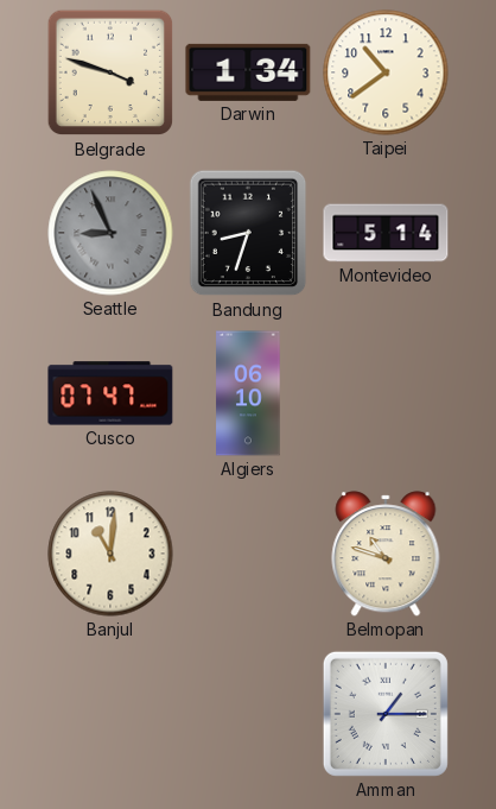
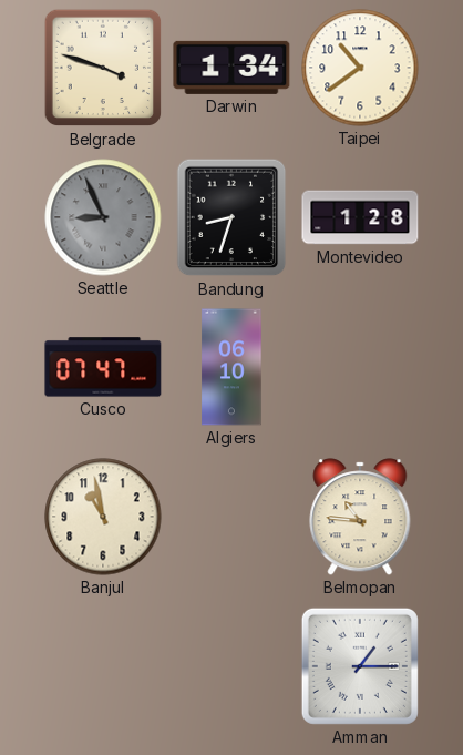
Montevideo: 5:14 -> 1:28
Banjul: 11:01 -> 10:58
Belmopan: 10:48 -> 10:46
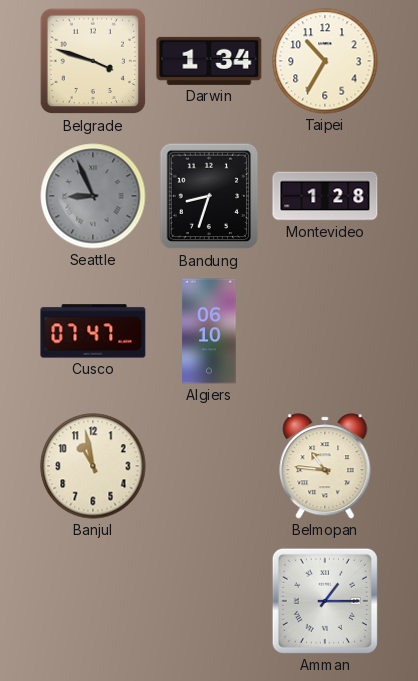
Taipei: 10:39 -> 10:35
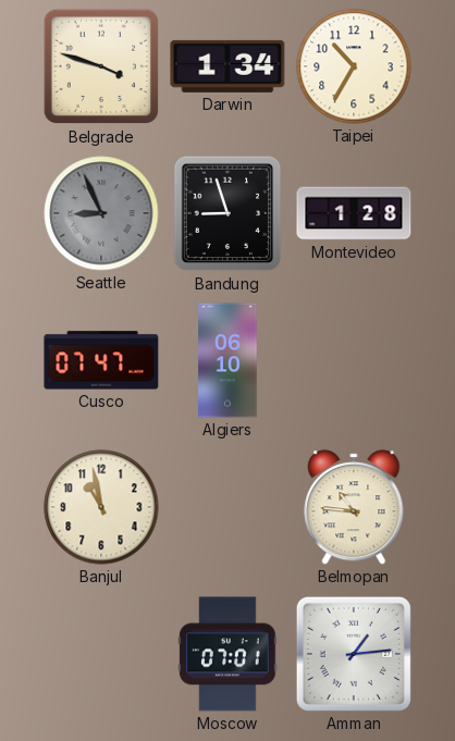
Bandung: 8:33 -> 8:57
Moscow: none -> 07:01
Amman: 1:15 -> 1:14
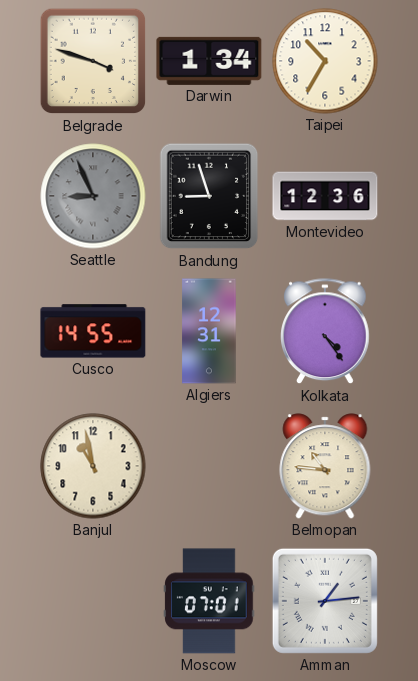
Montevideo: 1:28 -> 12:36
Cusco: 07:47 -> 14:55
Algiers: 06:10 -> 12:31
Kolkata: none -> 4:24
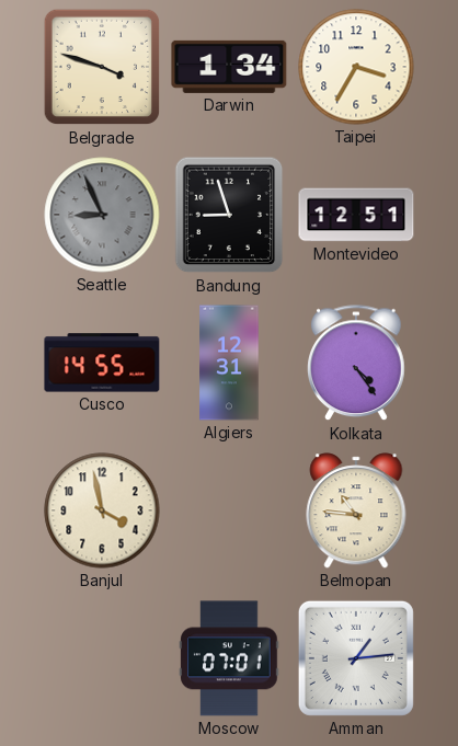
Taipei: 10:35 -> 3:35
Montevideo: 12:36 -> 12:51
Banjul: 10:58 -> 3:58
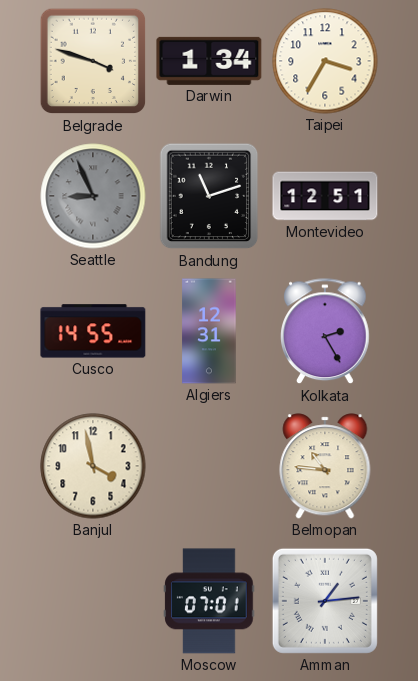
Bandung: 8:57 -> 11:12
Kolkata: 4:24 -> 2:25
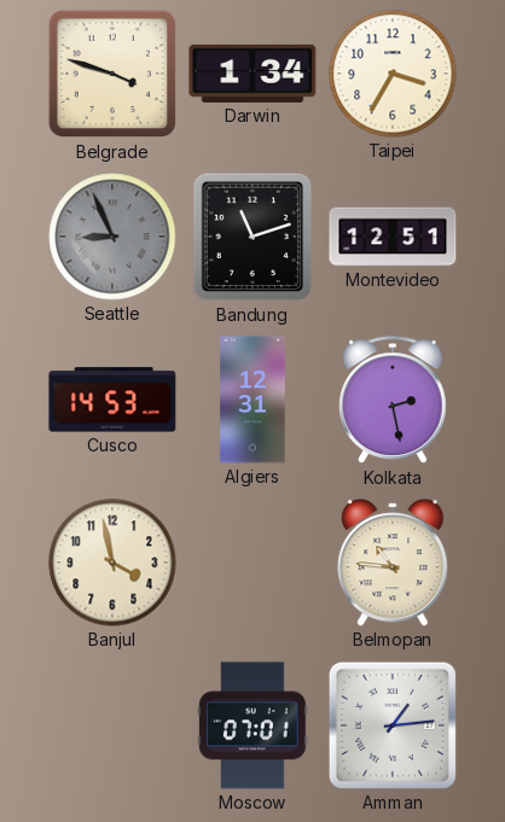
Cusco: 14:55 -> 14:53
Kolkata: 2:25 -> 2:28
